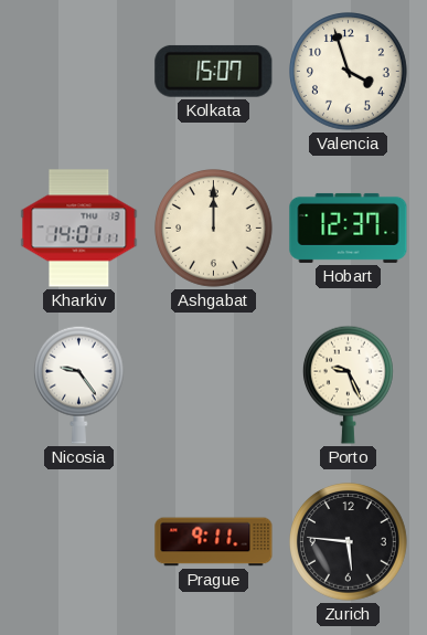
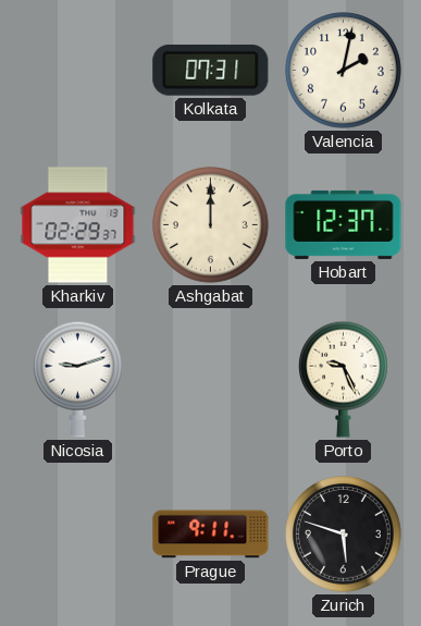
Kolkata: 15:07 -> 07:31
Valencia: 3:57 -> 2:02
Kharkiv: 14:01 -> 02:29
Nicosia: 9:24 -> 9:12
Zurich: 5:46 -> 5:48
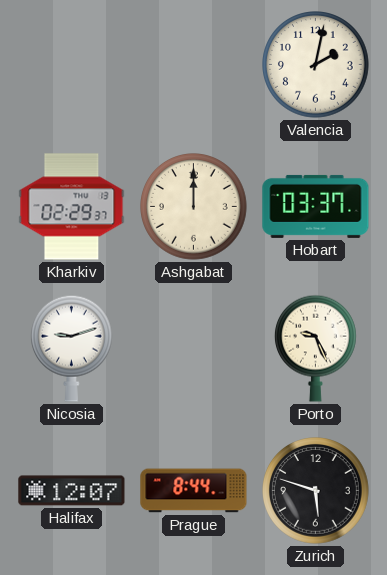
Kolkata: 07:31 -> none
Hobart: 12:37 -> 03:37
Halifax: none -> 12:07
Prague: 9:11 -> 8:44
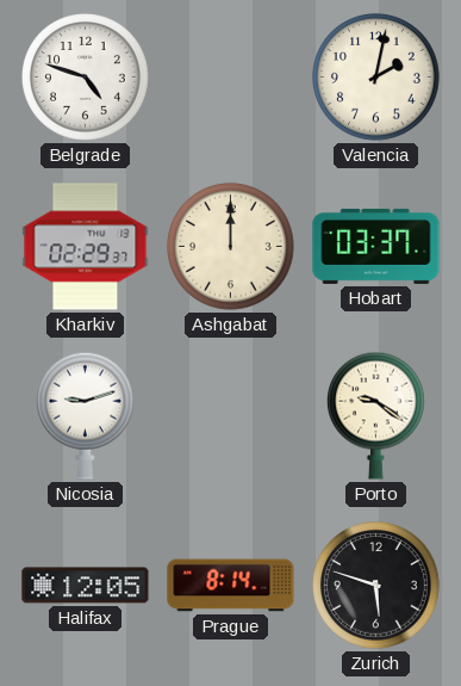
Belgrade: none -> 4:48
Porto: 9:26 -> 9:21
Halifax: 12:07 -> 12:05
Prague: 8:44 -> 8:14
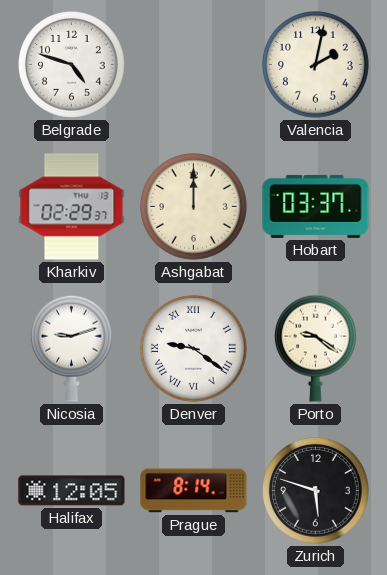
Denver: none -> 9:21
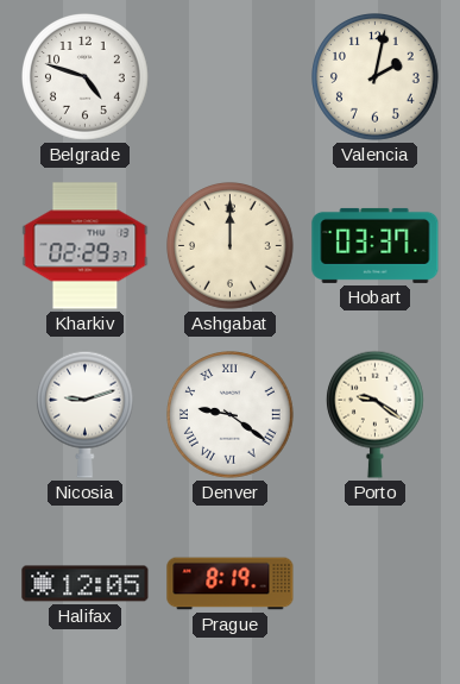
Prague: 8:14 -> 8:19
Zurich: 5:48 -> none
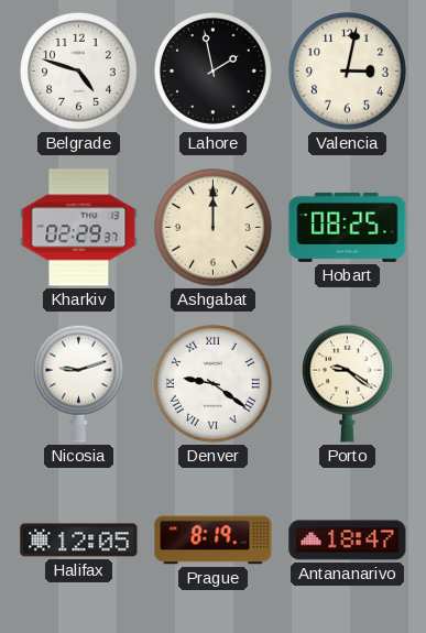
Lahore: none -> 1:58
Valencia: 2:02 -> 3:02
Hobart: 03:37 -> 08:25
Antananarivo: none -> 18:47
